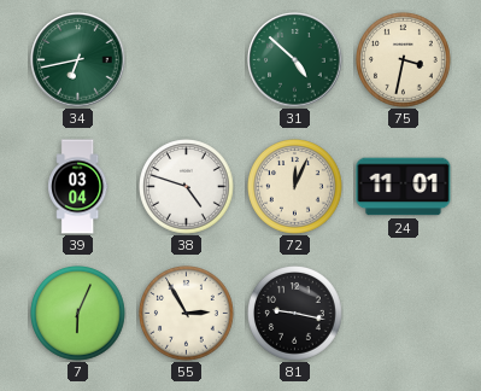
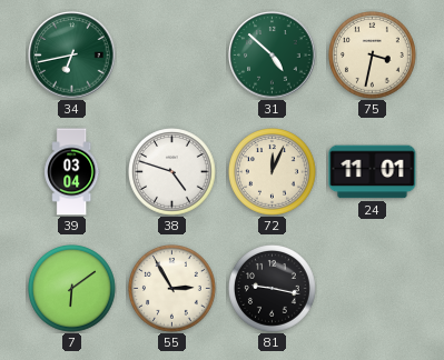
7: 6:04 -> 6:09
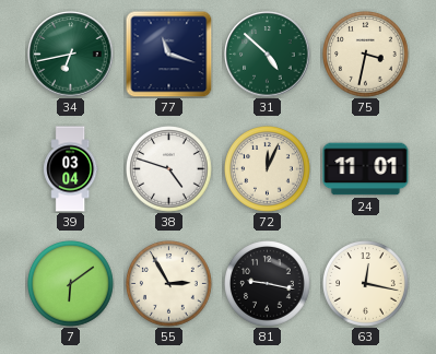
77: none -> 11:18
63: none -> 12:17
